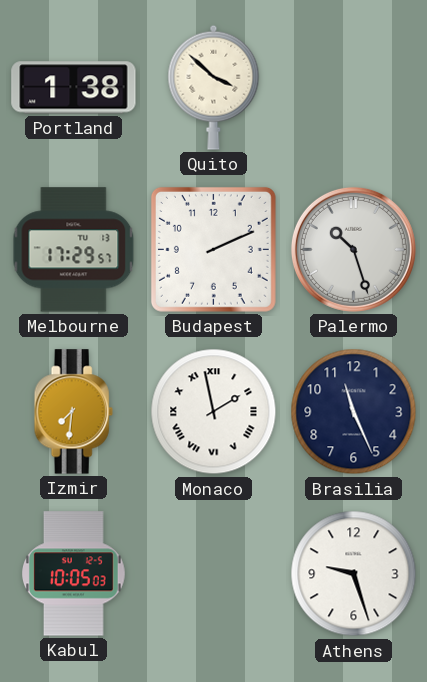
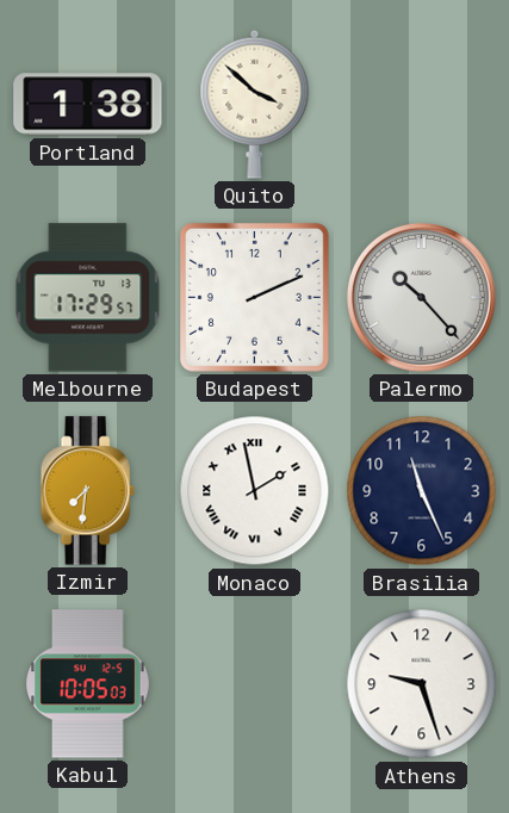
Palermo: 10:27 -> 10:23
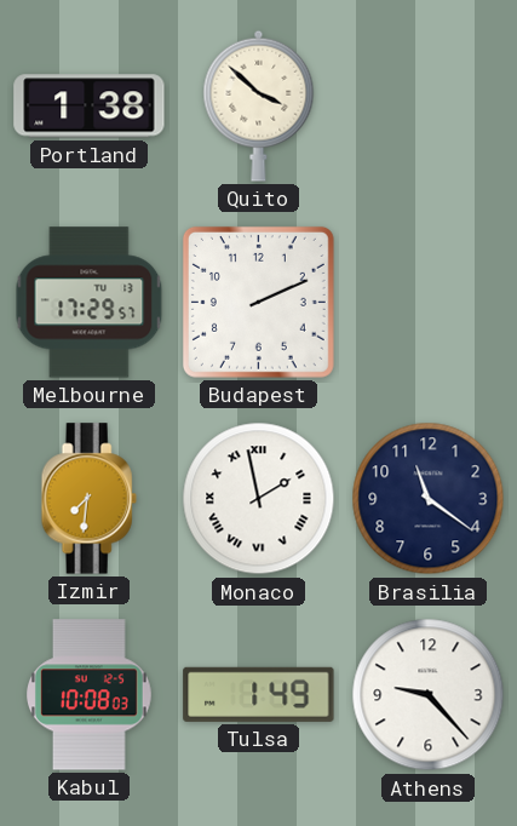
Palermo: 10:23 -> none
Brasilia: 11:26 -> 11:21
Kabul: 10:05 -> 10:08
Tulsa: none -> 1:49
Athens: 9:27 -> 9:23
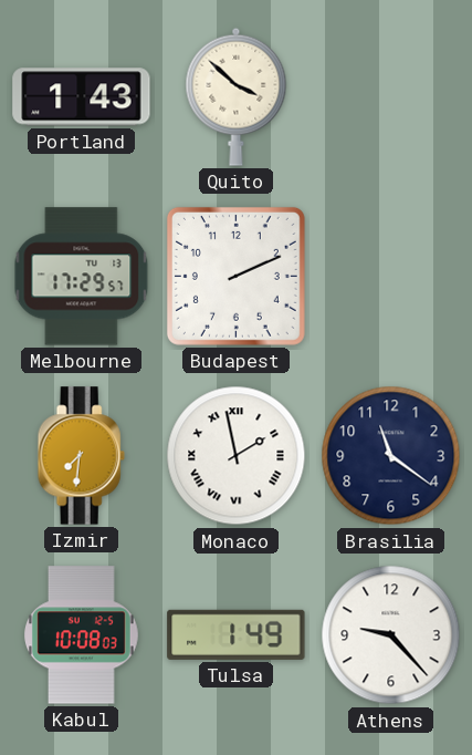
Portland: 1:38 -> 1:43
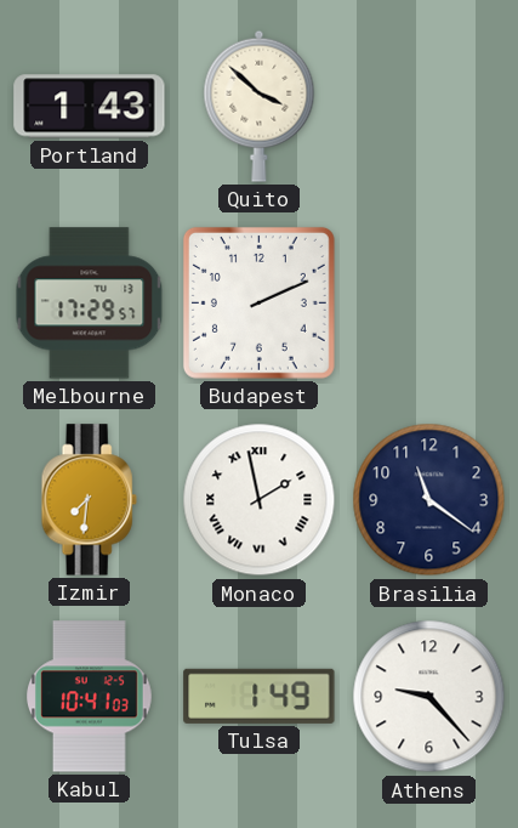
Kabul: 10:08 -> 10:41
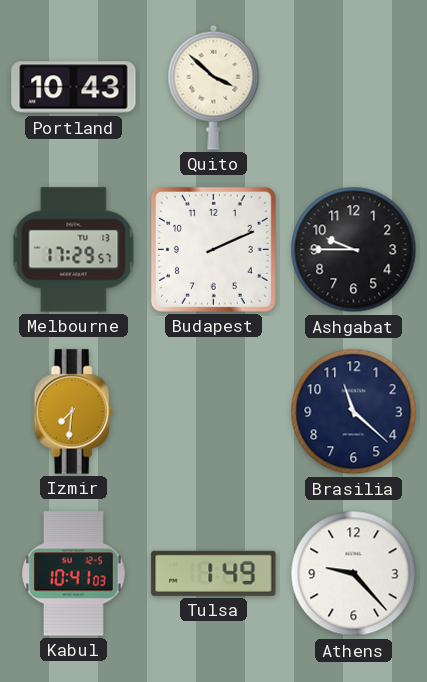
Portland: 1:43 -> 10:43
Ashgabat: none -> 9:45
Monaco: 1:58 -> none
Brasilia: 11:21 -> 11:22
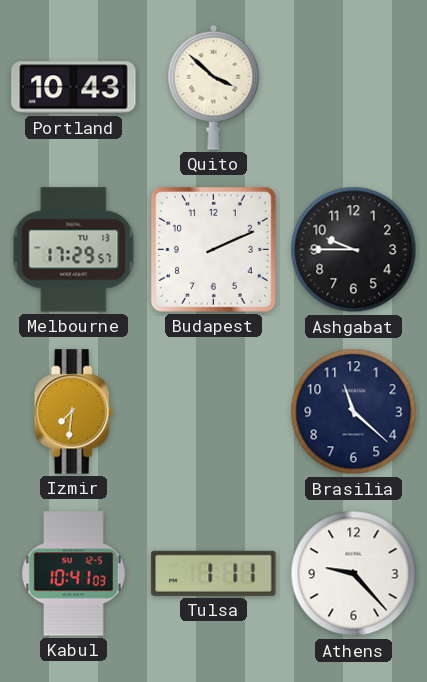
Tulsa: 1:49 -> 1:11
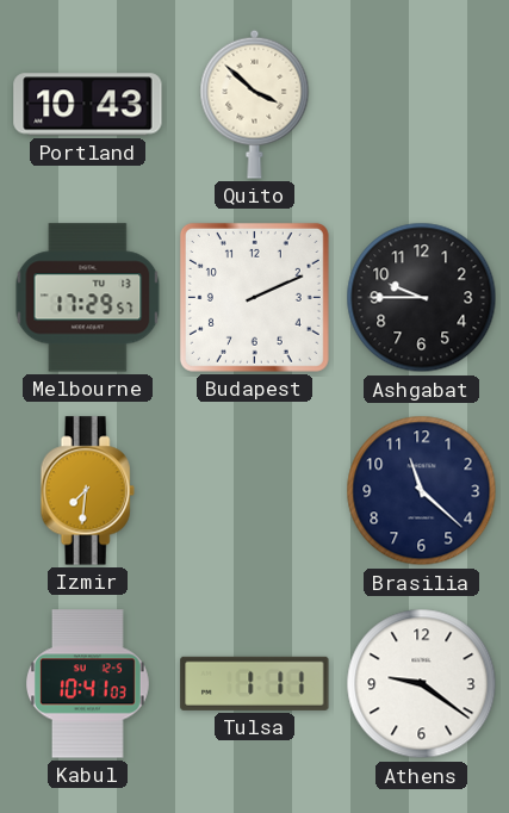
Athens: 9:23 -> 9:21
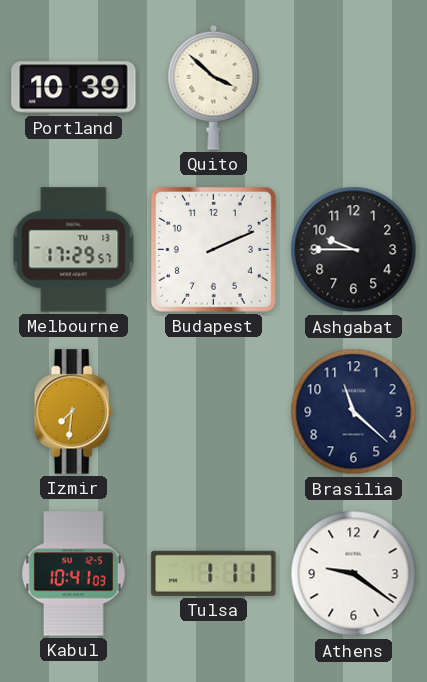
Portland: 10:43 -> 10:39
